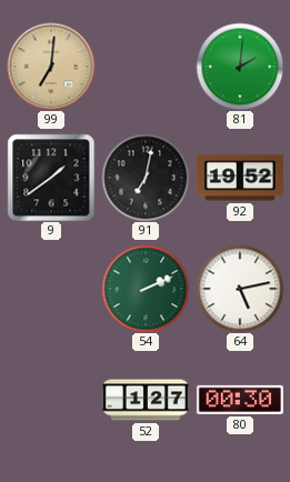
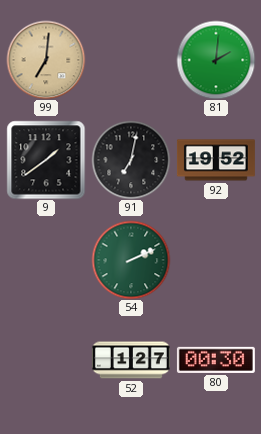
64: 5:13 -> none
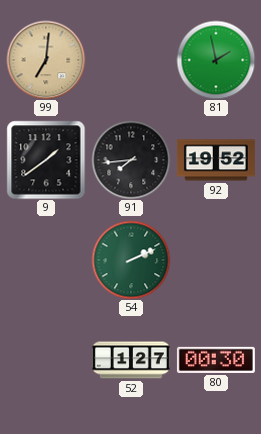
81: 2:01 -> 1:58
91: 7:02 -> 7:44
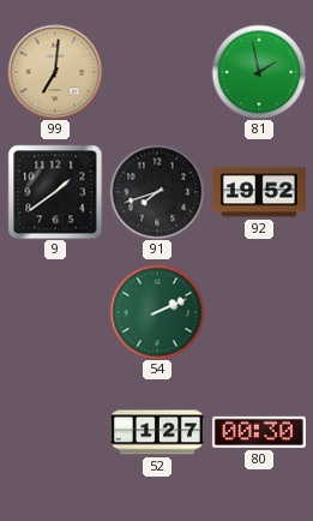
91: 7:44 -> 7:42
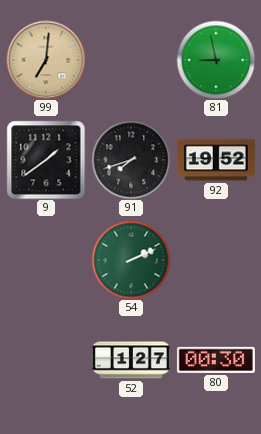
81: 1:58 -> 8:58
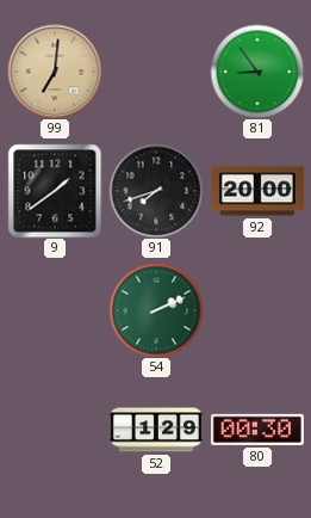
81: 8:58 -> 8:54
92: 19:52 -> 20:00
52: 1:27 -> 1:29
